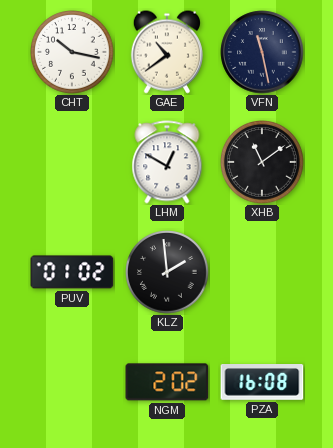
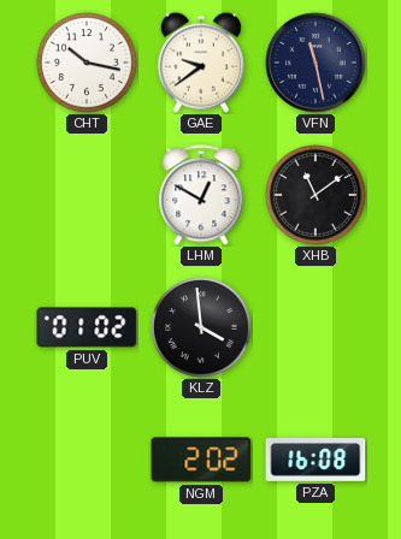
GAE: 10:39 -> 9:39
KLZ: 1:59 -> 3:59
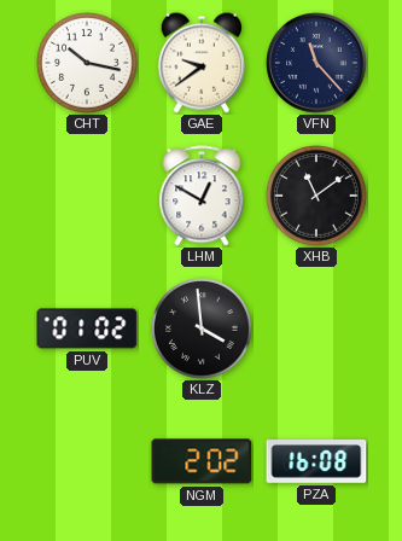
VFN: 11:28 -> 11:23
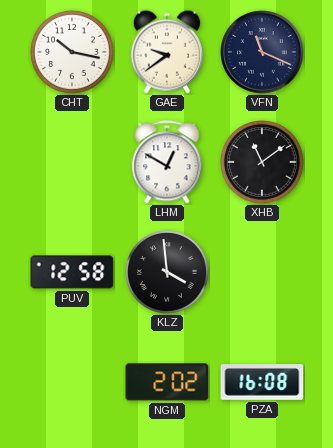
VFN: 11:23 -> 11:19
PUV: 01:02 -> 12:58
